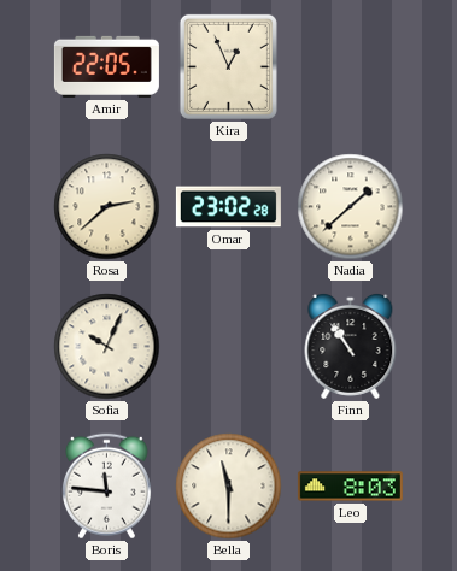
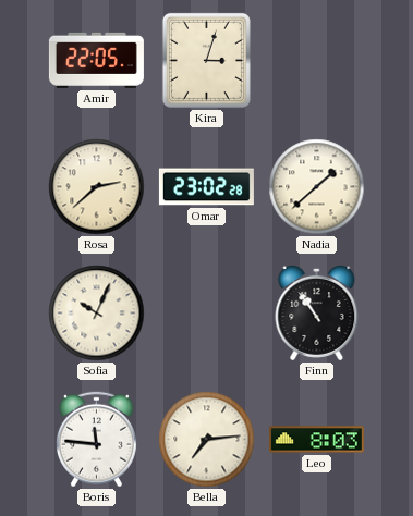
Kira: 12:56 -> 3:03
Bella: 11:30 -> 7:14
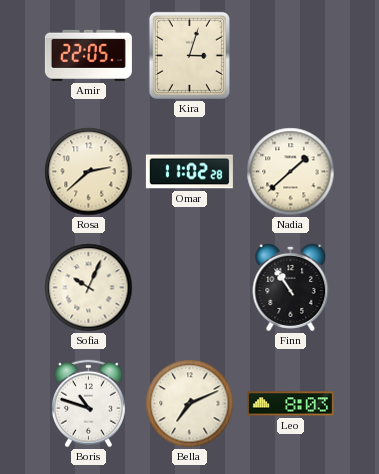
Omar: 23:02 -> 11:02
Boris: 11:46 -> 10:48
Bella: 7:14 -> 7:11
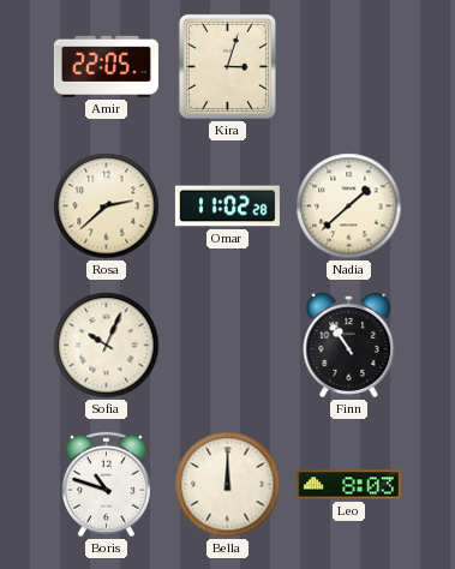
Bella: 7:11 -> 12:00
